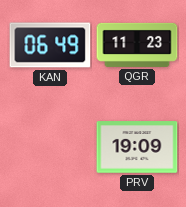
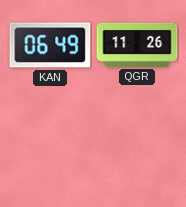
QGR: 11:23 -> 11:26
PRV: 19:09 -> none
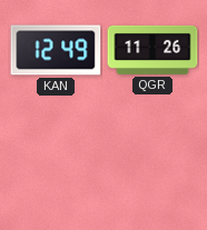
KAN: 06:49 -> 12:49
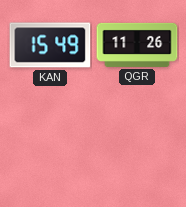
KAN: 12:49 -> 15:49
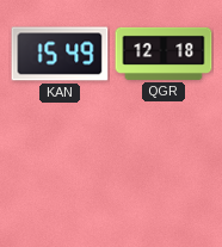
QGR: 11:26 -> 12:18
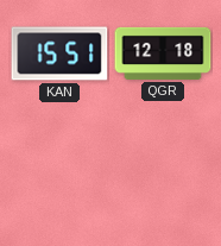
KAN: 15:49 -> 15:51
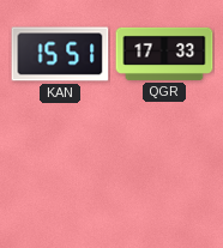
QGR: 12:18 -> 17:33
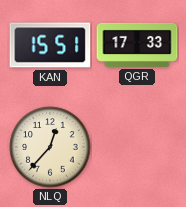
NLQ: none -> 12:37
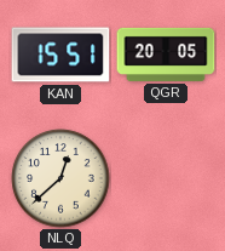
QGR: 17:33 -> 20:05
NLQ: 12:37 -> 12:38
